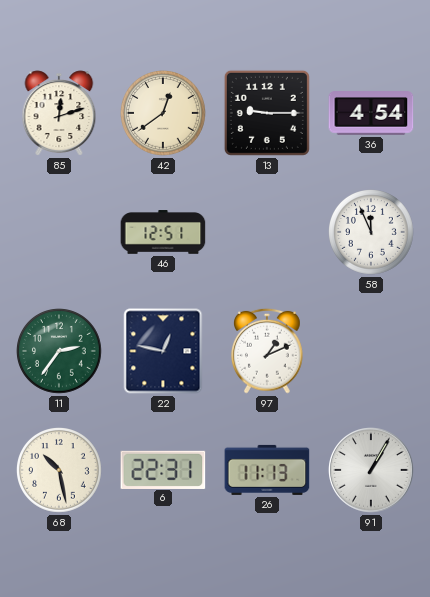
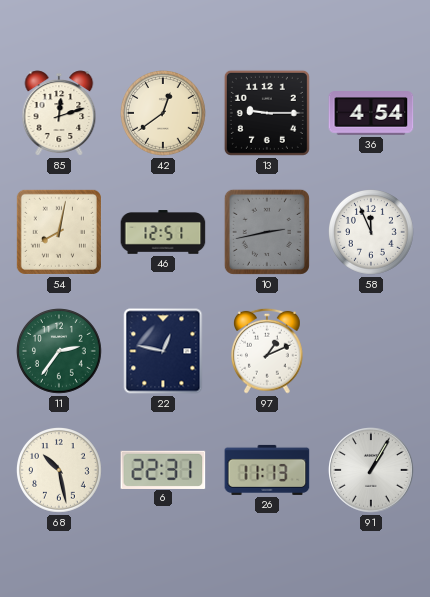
54: none -> 8:02
10: none -> 2:43
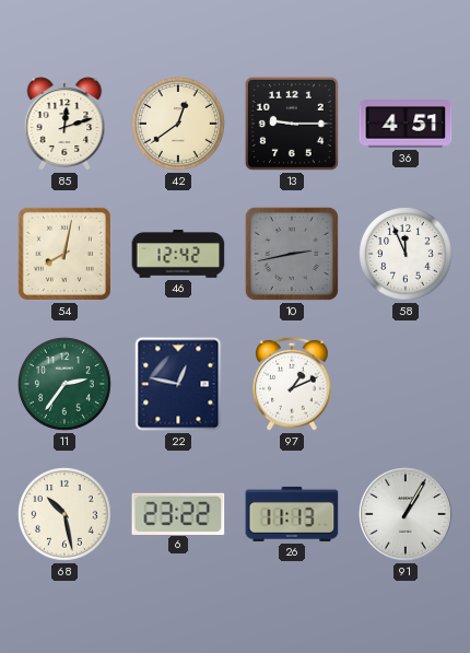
36: 4:54 -> 4:51
46: 12:51 -> 12:42
6: 22:31 -> 23:22
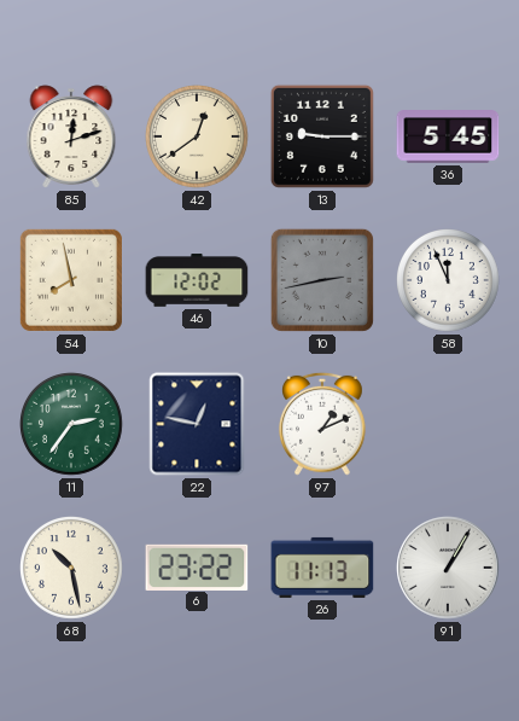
36: 4:51 -> 5:45
54: 8:02 -> 7:58
46: 12:42 -> 12:02
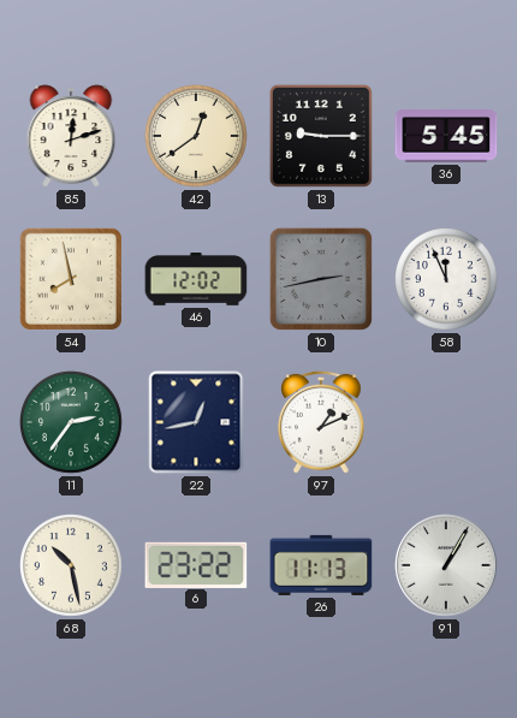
22: 12:47 -> 12:43
